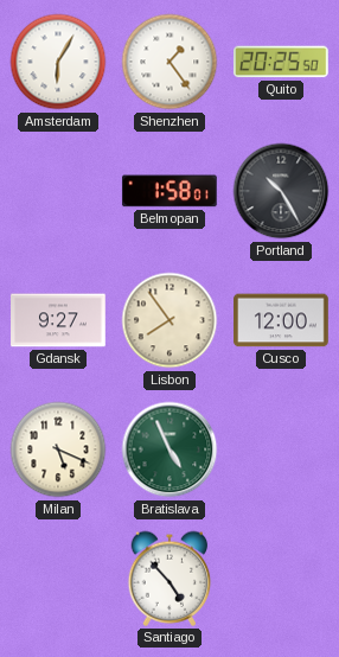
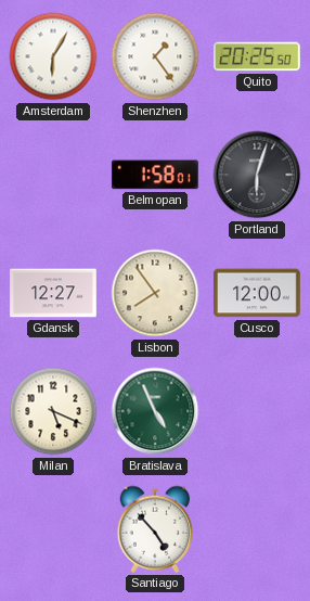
Portland: 10:25 -> 6:03
Gdansk: 9:27 -> 12:27
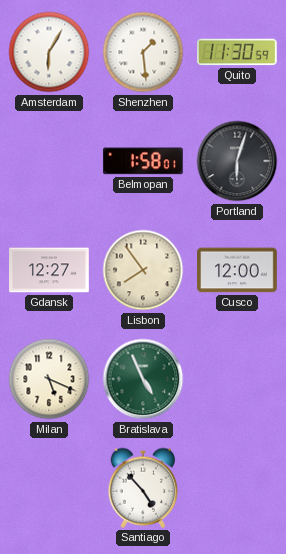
Shenzhen: 1:24 -> 1:29
Quito: 20:25 -> 11:30
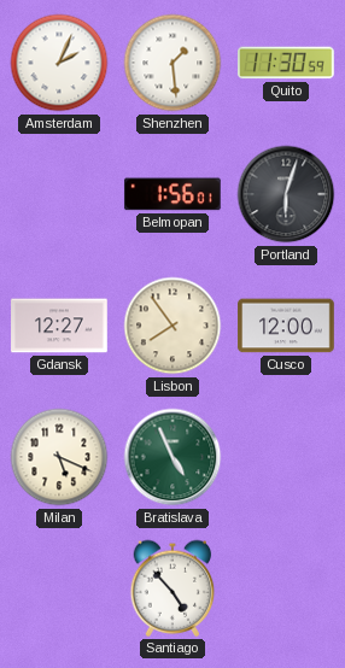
Amsterdam: 6:05 -> 2:04
Belmopan: 1:58 -> 1:56
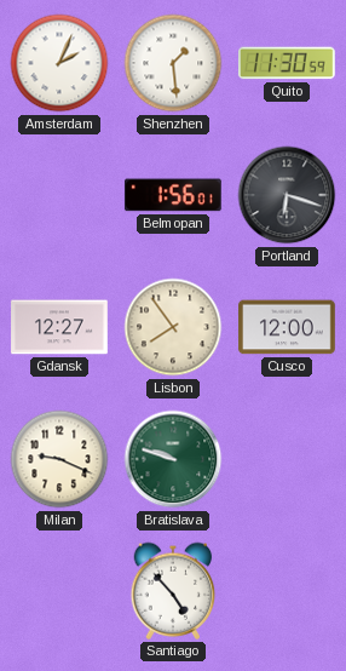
Portland: 6:03 -> 6:18
Milan: 5:19 -> 9:19
Bratislava: 4:56 -> 9:48
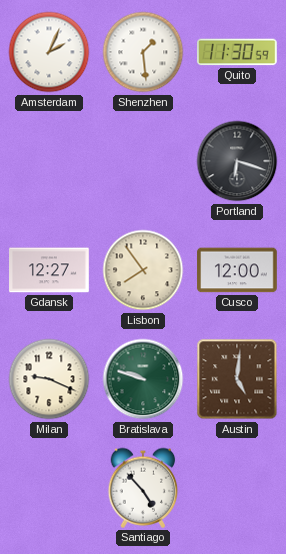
Belmopan: 1:56 -> none
Austin: none -> 5:01
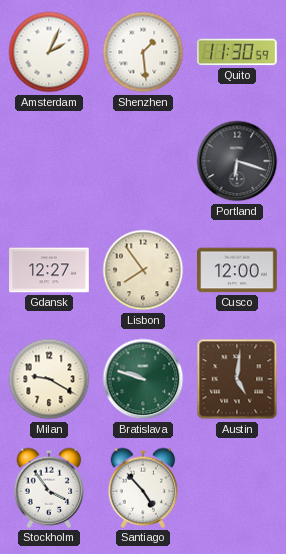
Milan: 9:19 -> 9:20
Stockholm: none -> 3:54
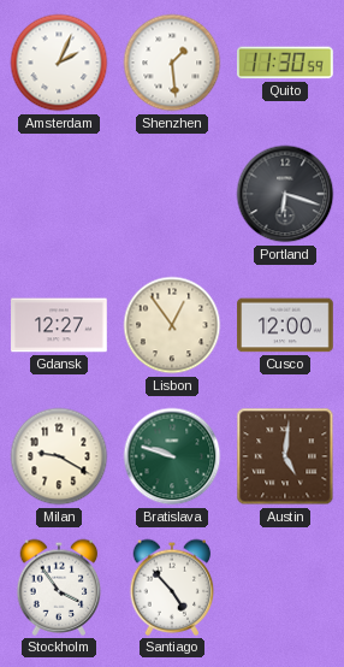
Lisbon: 7:54 -> 12:54
